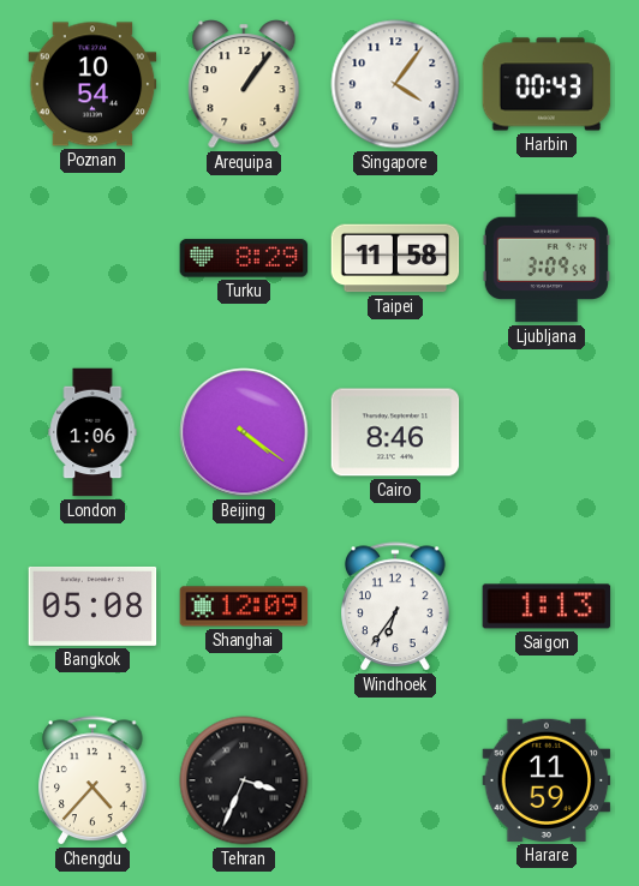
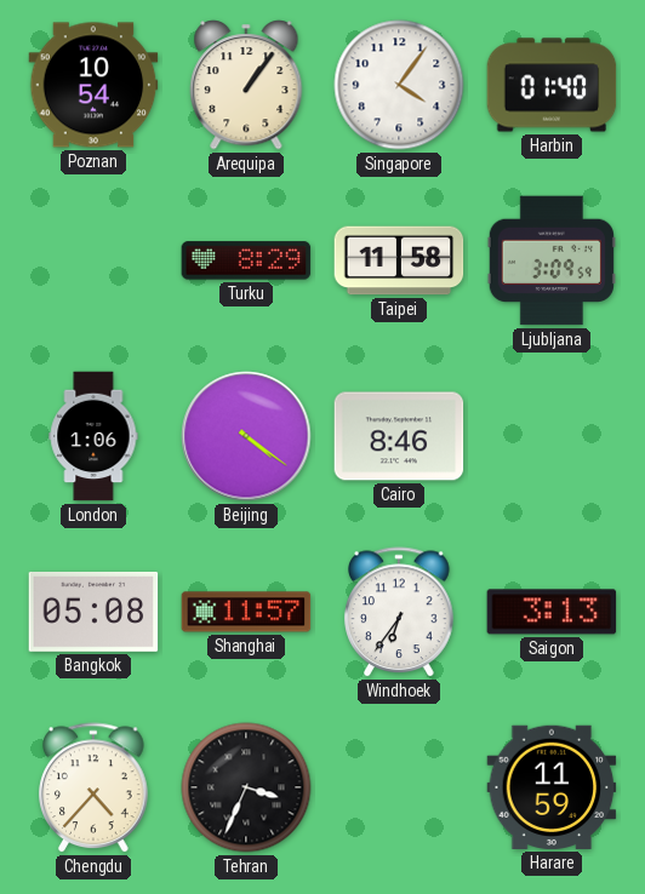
Harbin: 00:43 -> 01:40
Shanghai: 12:09 -> 11:57
Saigon: 1:13 -> 3:13
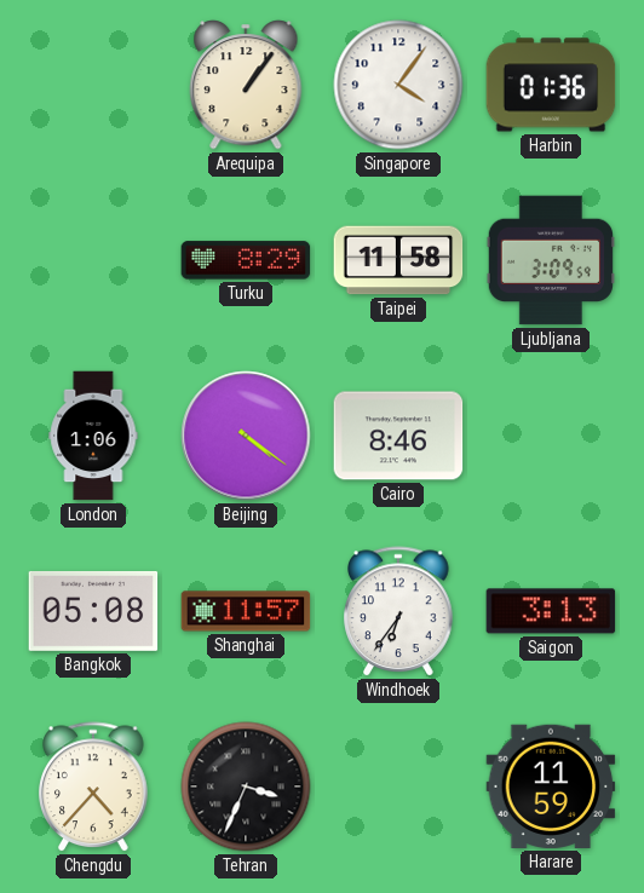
Poznan: 10:54 -> none
Harbin: 01:40 -> 01:36
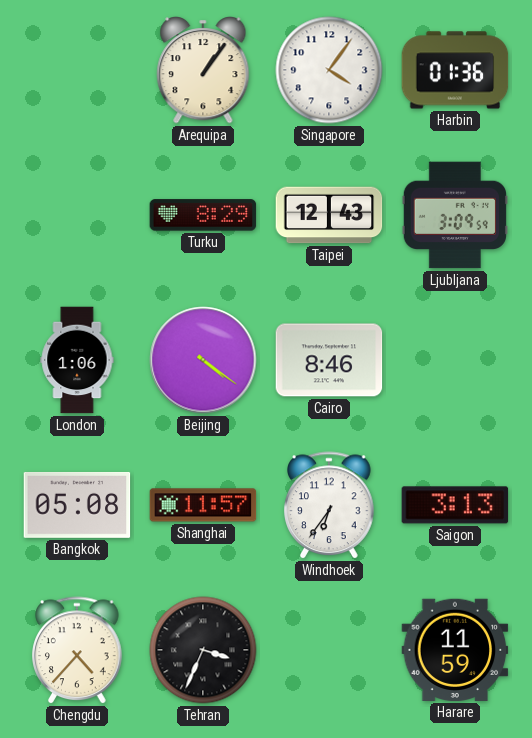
Taipei: 11:58 -> 12:43
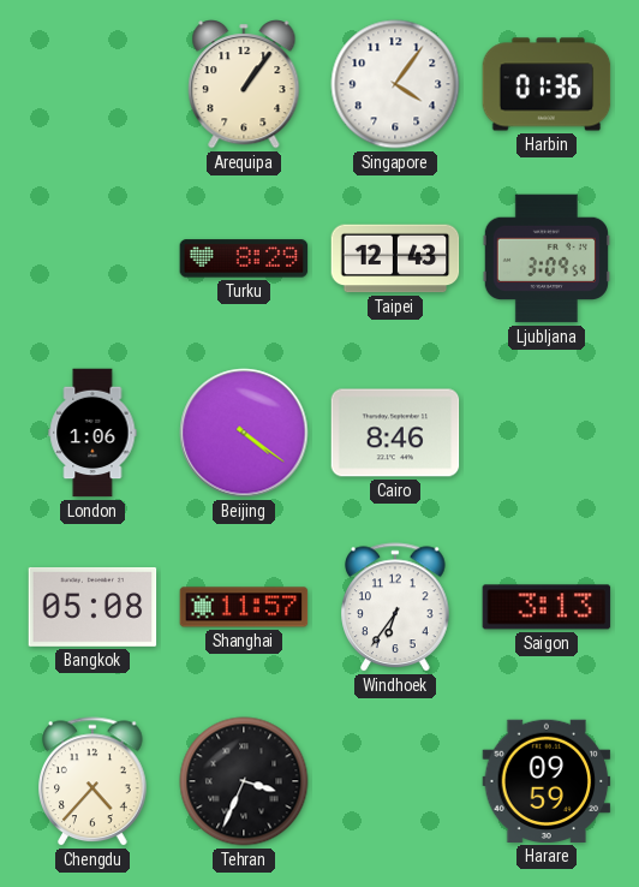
Harare: 11:59 -> 09:59
